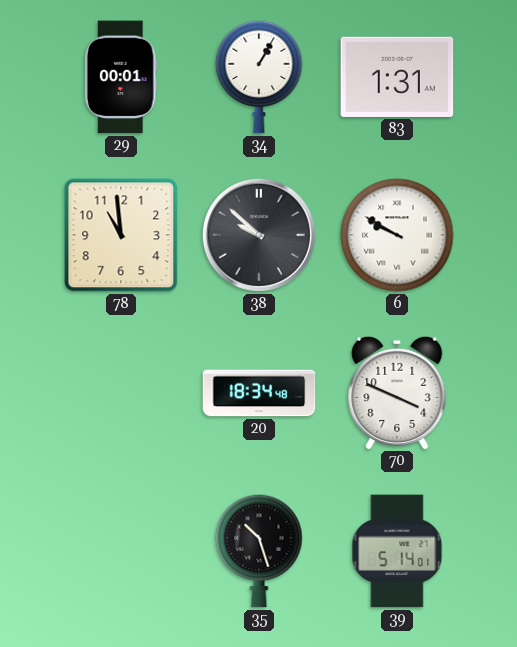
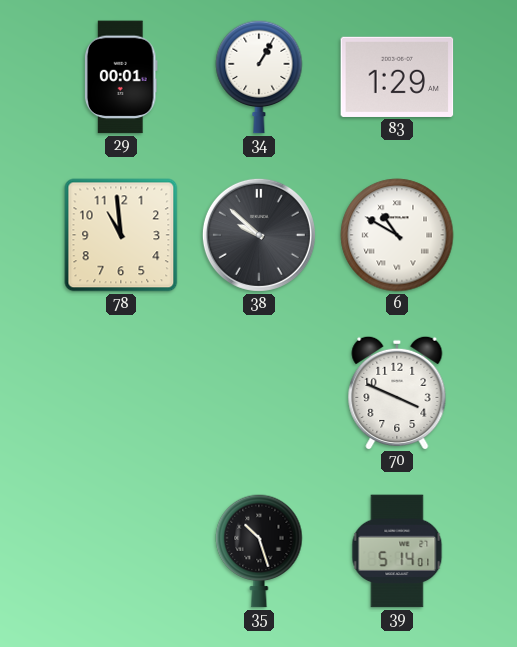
83: 1:31 -> 1:29
6: 9:50 -> 10:50
20: 18:34 -> none
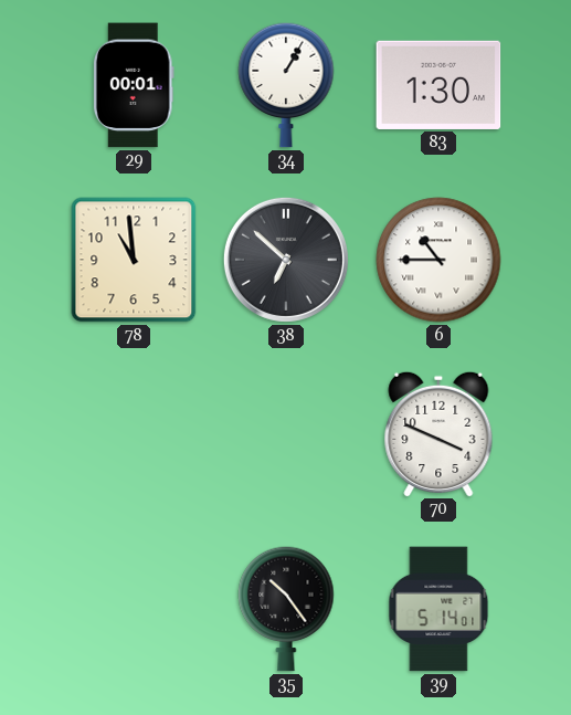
83: 1:29 -> 1:30
38: 9:52 -> 6:52
6: 10:50 -> 10:45
35: 10:27 -> 10:24
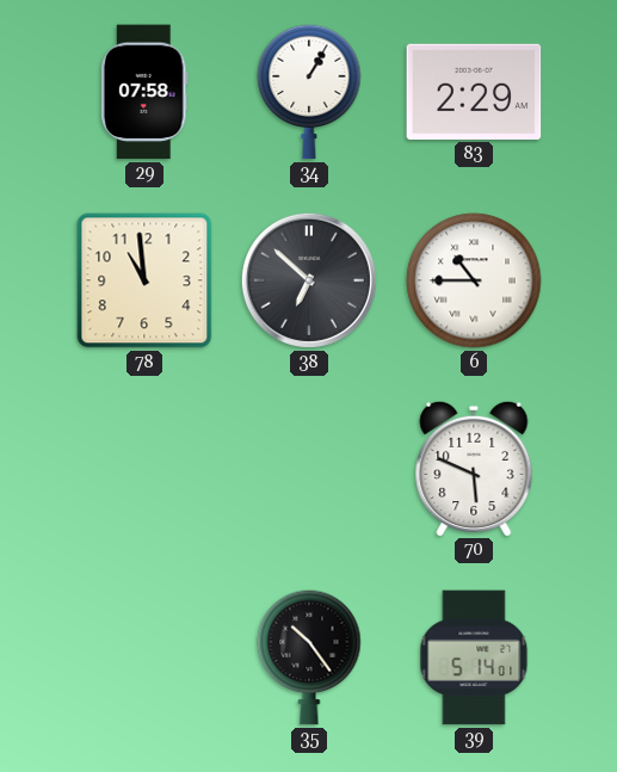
29: 00:01 -> 07:58
83: 1:30 -> 2:29
70: 3:49 -> 5:49
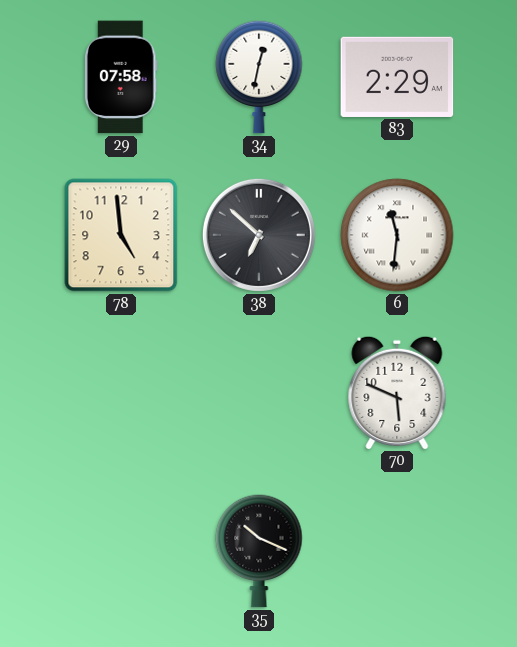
34: 1:05 -> 12:32
78: 10:59 -> 4:59
6: 10:45 -> 11:31
35: 10:24 -> 10:19
39: 5:14 -> none
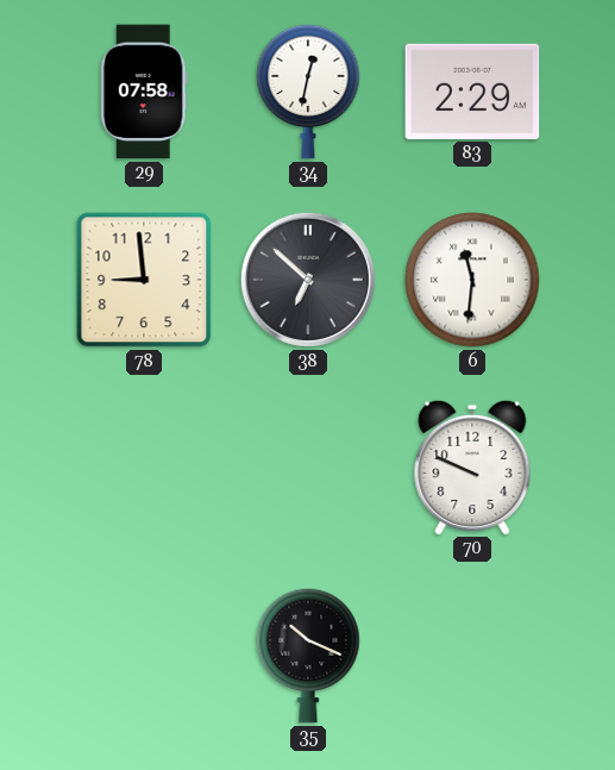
78: 4:59 -> 8:59
70: 5:49 -> 9:49
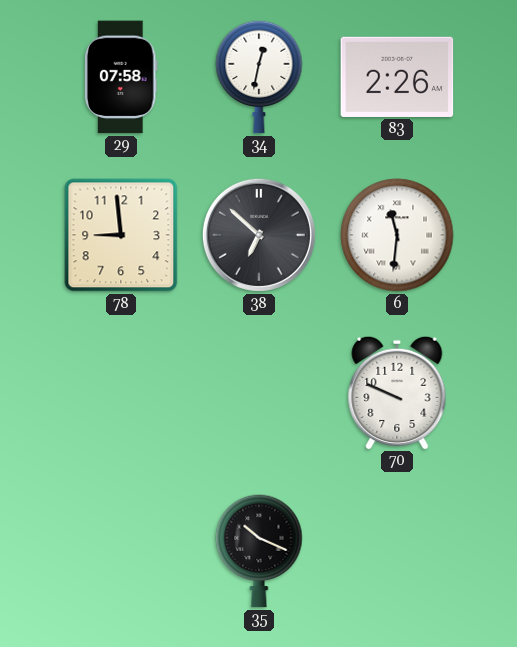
83: 2:29 -> 2:26
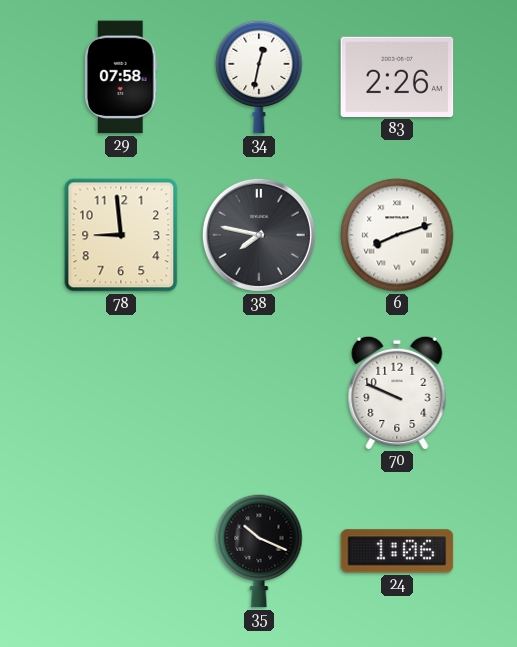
38: 6:52 -> 7:47
6: 11:31 -> 8:12
24: none -> 1:06
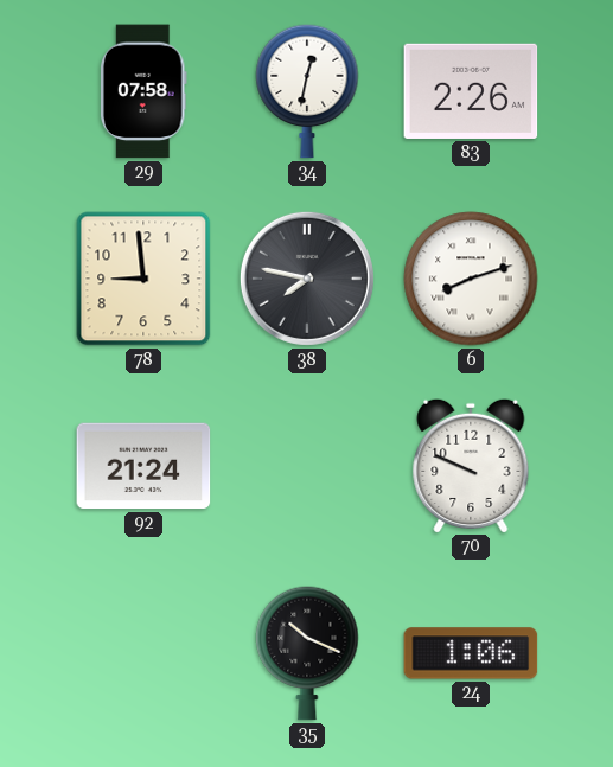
92: none -> 21:24
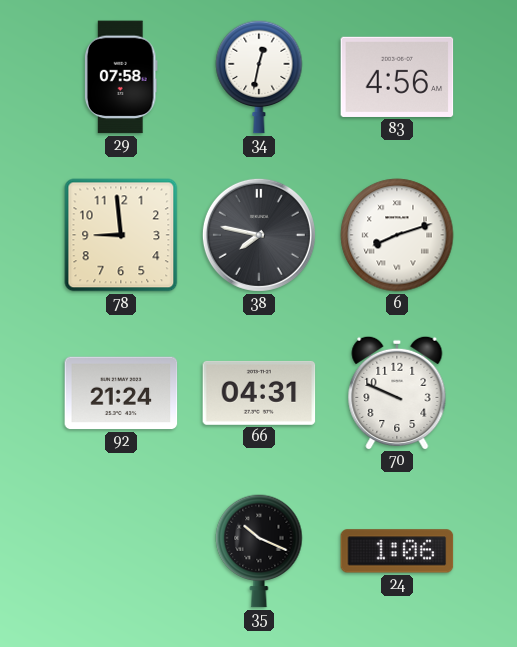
83: 2:26 -> 4:56
66: none -> 04:31
